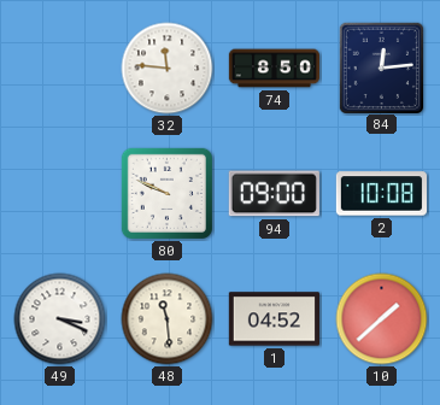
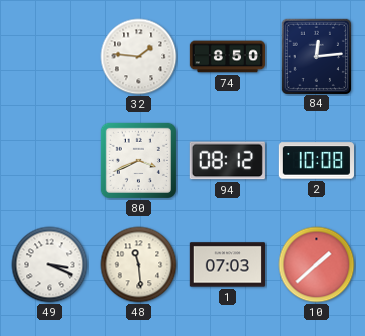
32: 11:46 -> 1:46
80: 9:49 -> 3:41
94: 09:00 -> 08:12
1: 04:52 -> 07:03
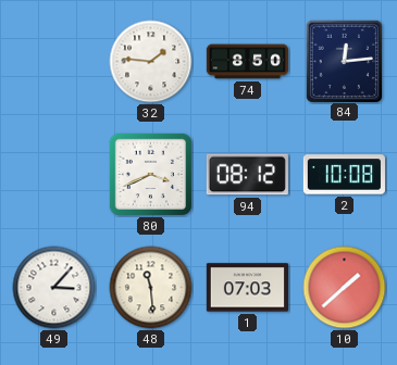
49: 3:19 -> 3:07
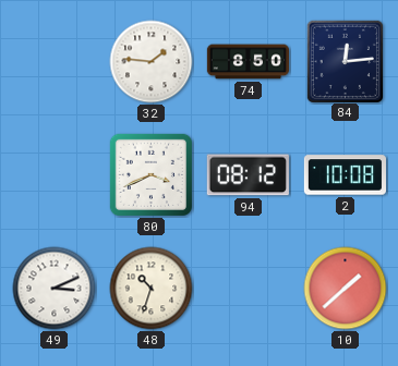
49: 3:07 -> 3:11
48: 11:29 -> 10:33
1: 07:03 -> none
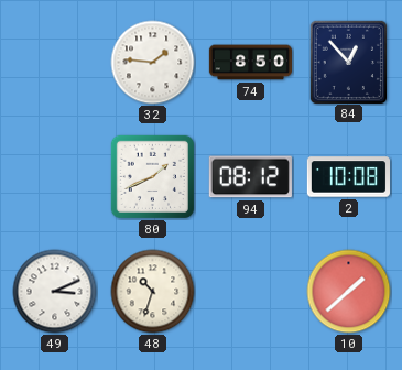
84: 12:14 -> 12:53
80: 3:41 -> 1:41
